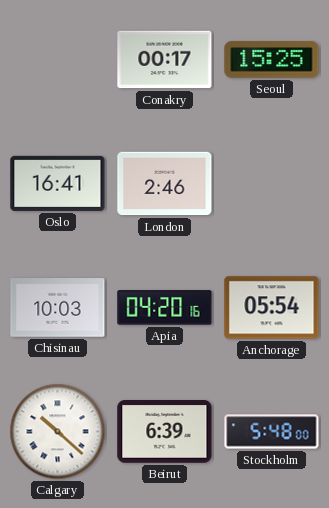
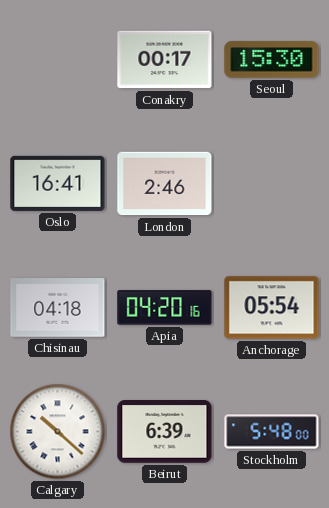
Seoul: 15:25 -> 15:30
Chisinau: 10:03 -> 04:18
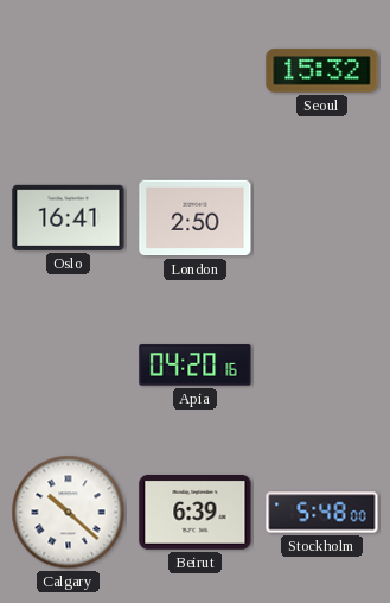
Conakry: 00:17 -> none
Seoul: 15:30 -> 15:32
London: 2:46 -> 2:50
Chisinau: 04:18 -> none
Anchorage: 05:54 -> none
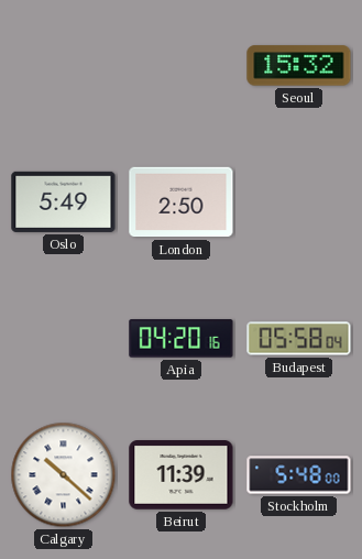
Oslo: 16:41 -> 5:49
Budapest: none -> 05:58
Beirut: 6:39 -> 11:39
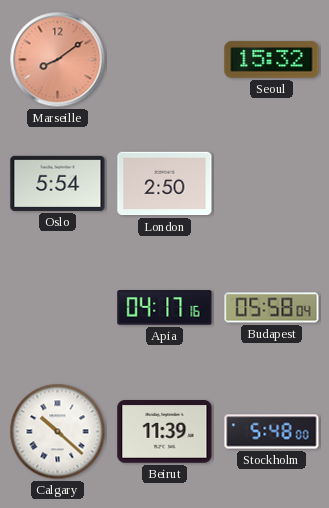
Marseille: none -> 8:09
Oslo: 5:49 -> 5:54
Apia: 04:20 -> 04:17
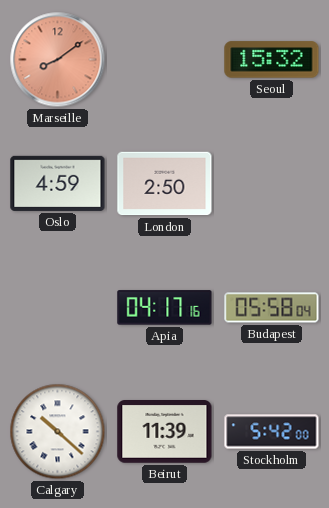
Oslo: 5:54 -> 4:59
Stockholm: 5:48 -> 5:42
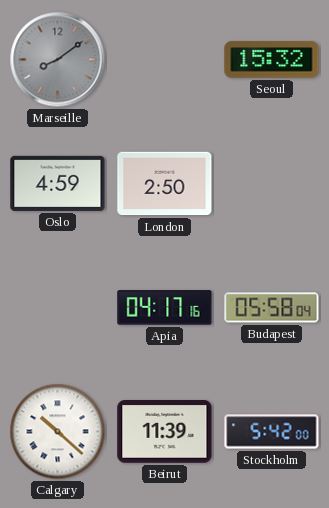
Marseille dial: salmon -> grey
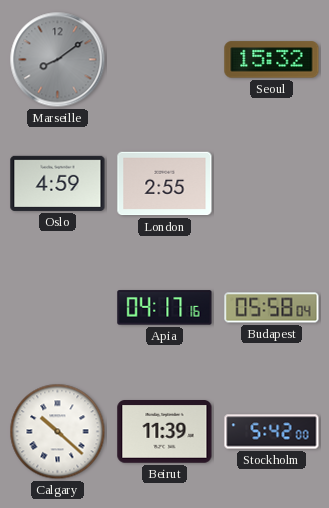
London: 2:50 -> 2:55
